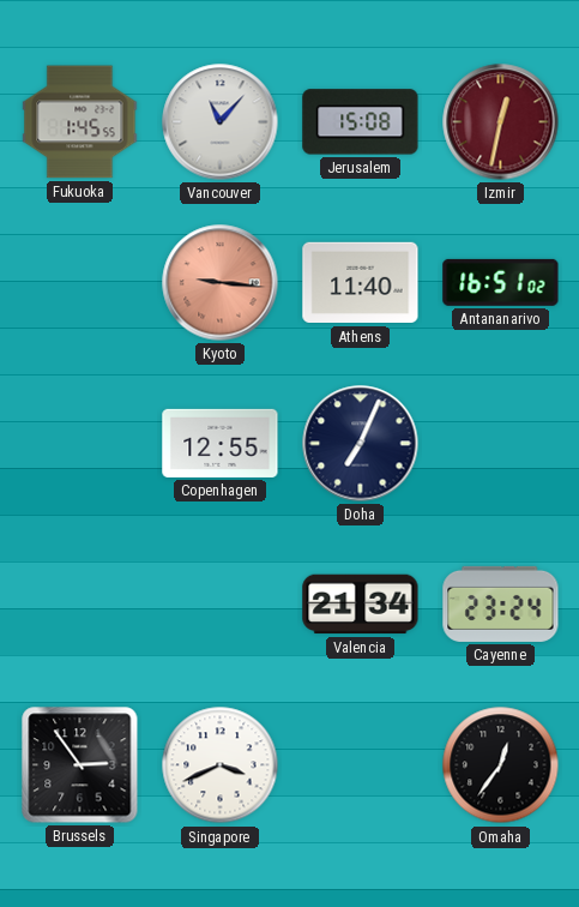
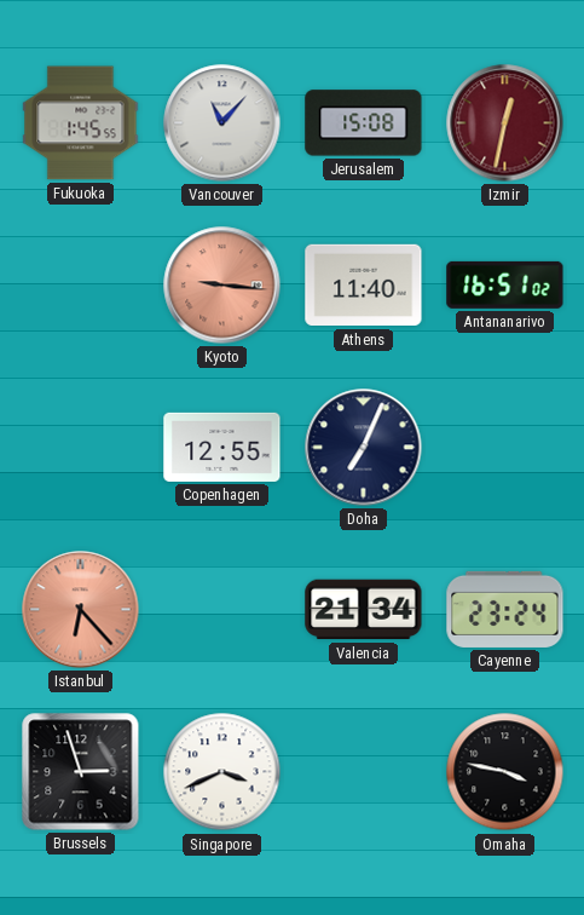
Istanbul: none -> 6:23
Brussels: 2:54 -> 2:57
Omaha: 12:36 -> 3:47
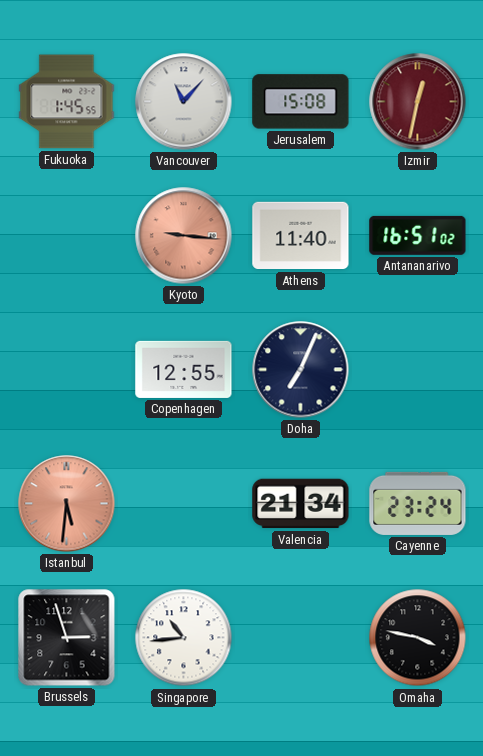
Istanbul: 6:23 -> 5:31
Singapore: 3:41 -> 10:44
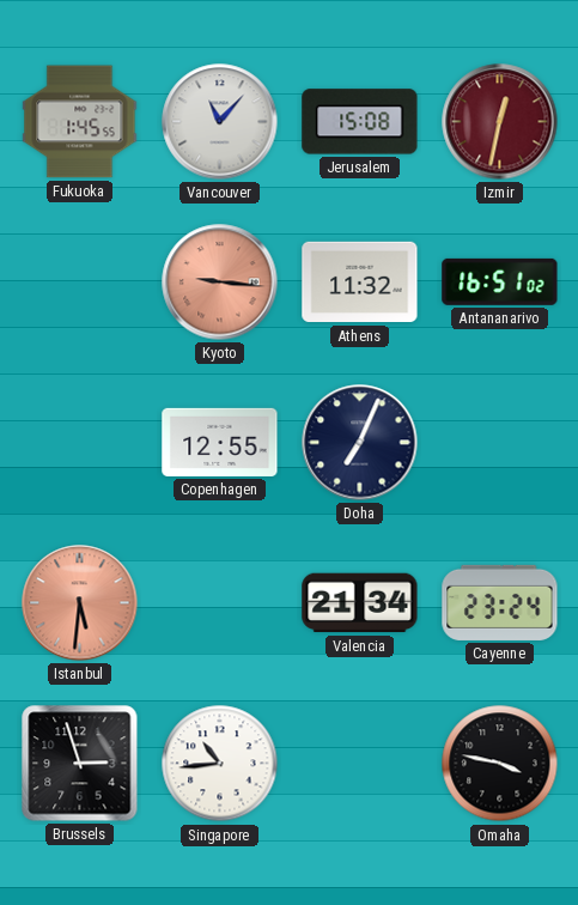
Athens: 11:40 -> 11:32
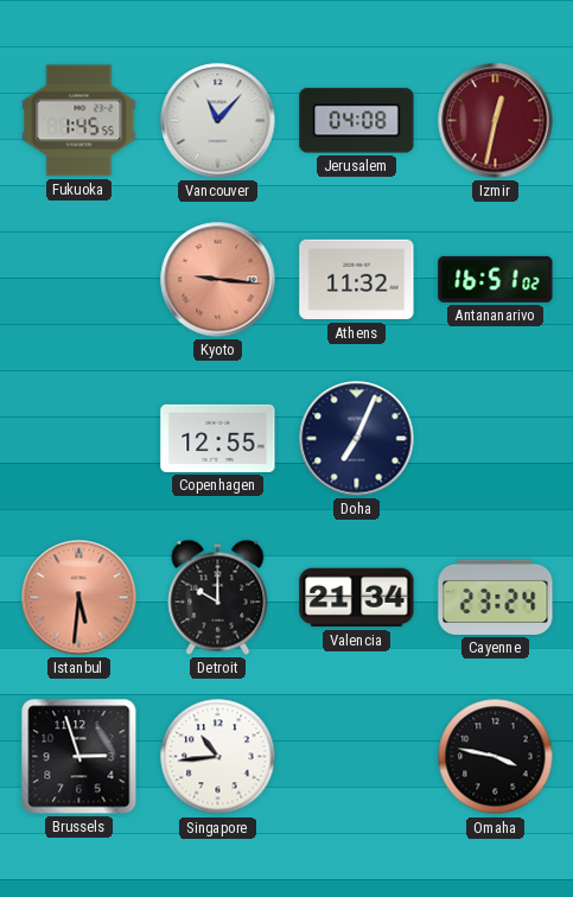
Jerusalem: 15:08 -> 04:08
Detroit: none -> 10:00
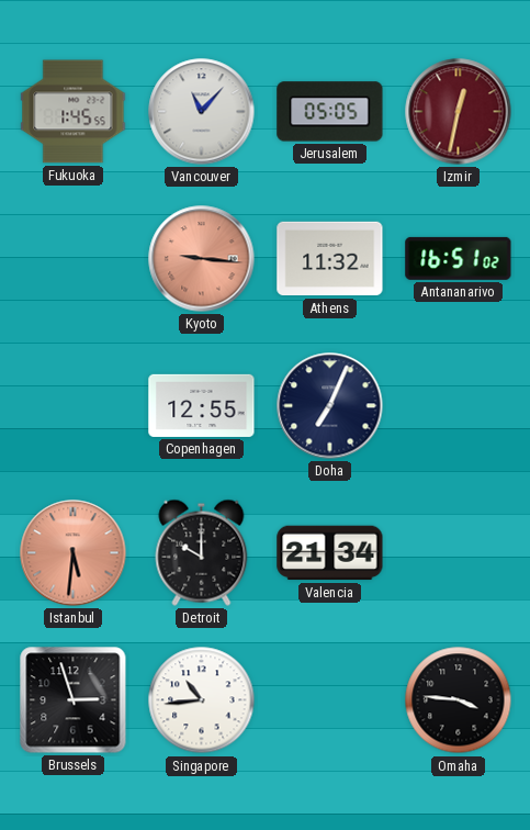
Jerusalem: 04:08 -> 05:05
Cayenne: 23:24 -> none
Omaha: 3:47 -> 3:46
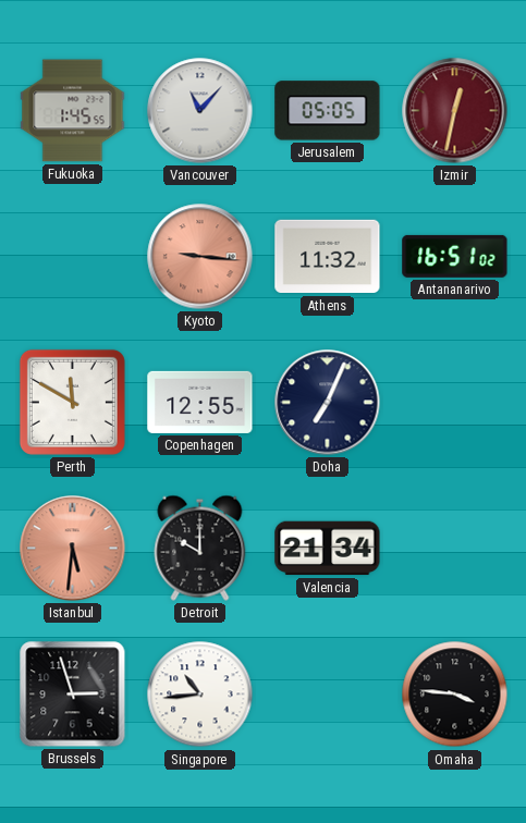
Perth: none -> 11:50
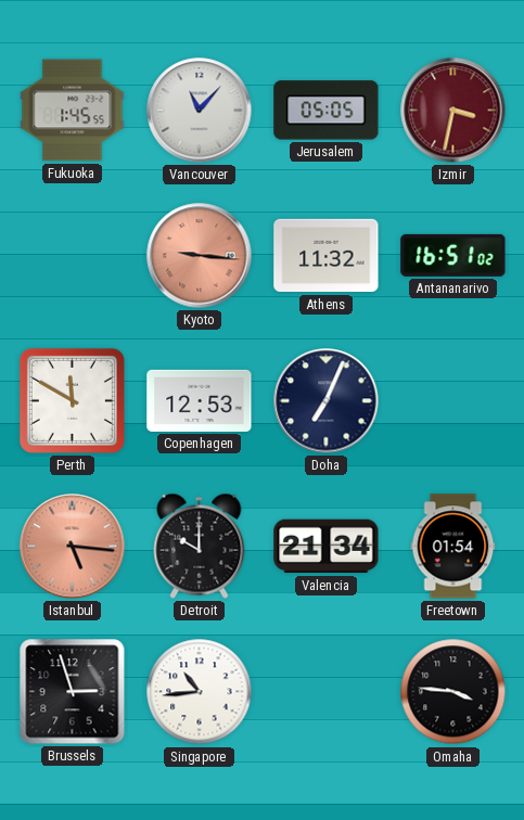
Izmir: 12:32 -> 3:32
Copenhagen: 12:55 -> 12:53
Istanbul: 5:31 -> 5:16
Freetown: none -> 01:54
